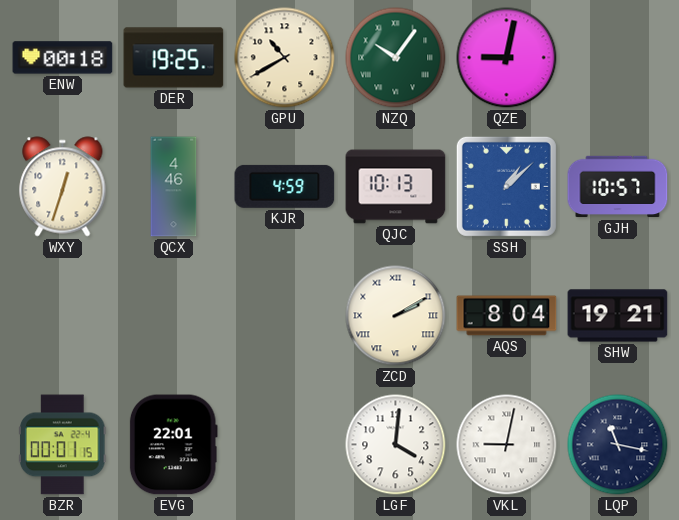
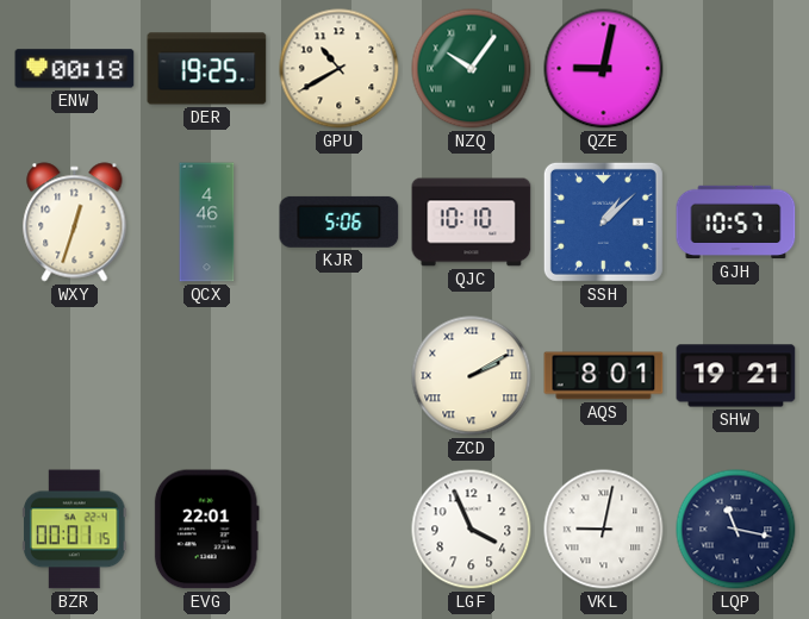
KJR: 4:59 -> 5:06
QJC: 10:13 -> 10:10
AQS: 8:04 -> 8:01
LGF: 4:01 -> 3:56
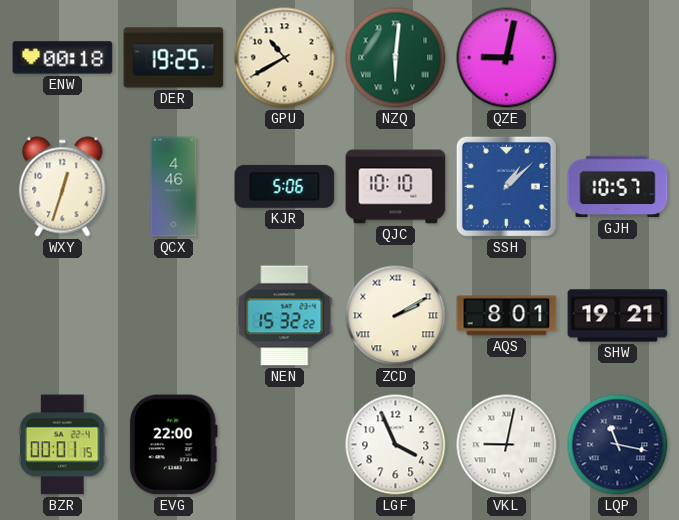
NZQ: 10:06 -> 6:01
NEN: none -> 15:32
EVG: 22:01 -> 22:00
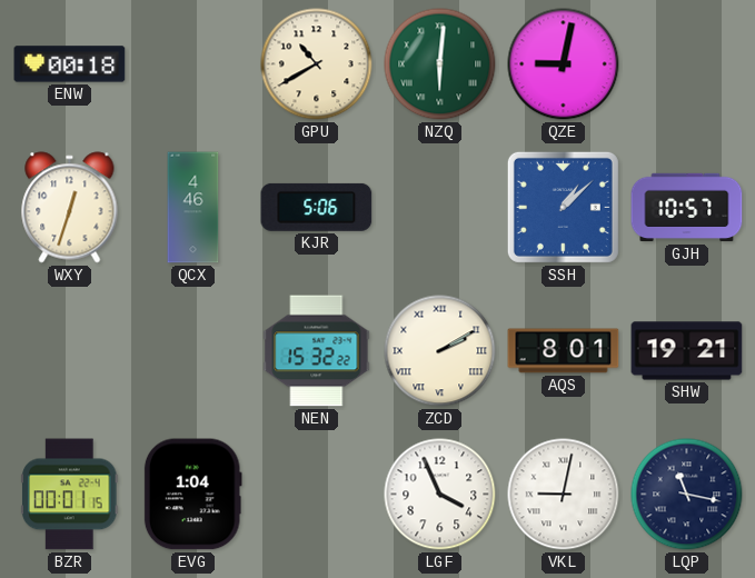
DER: 19:25 -> none
QJC: 10:10 -> none
EVG: 22:00 -> 1:04
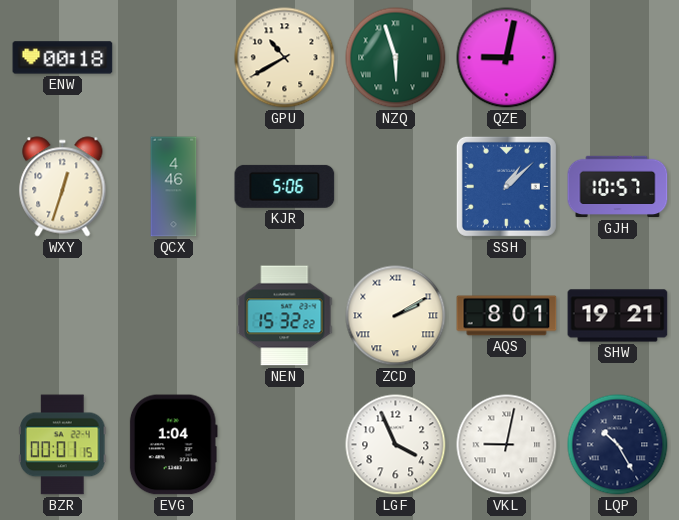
NZQ: 6:01 -> 5:57
LQP: 11:17 -> 10:25
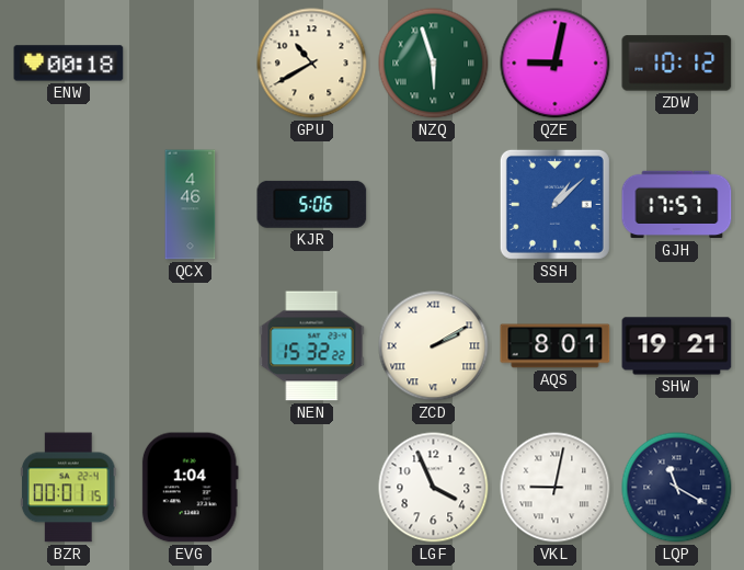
ZDW: none -> 10:12
WXY: 12:33 -> none
GJH: 10:57 -> 17:57
LQP: 10:25 -> 11:20
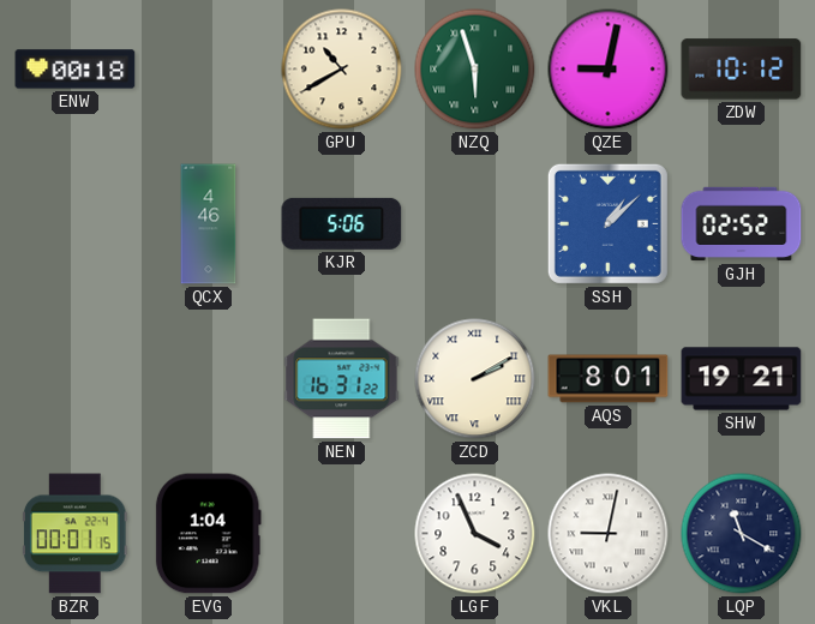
GJH: 17:57 -> 02:52
NEN: 15:32 -> 16:31
